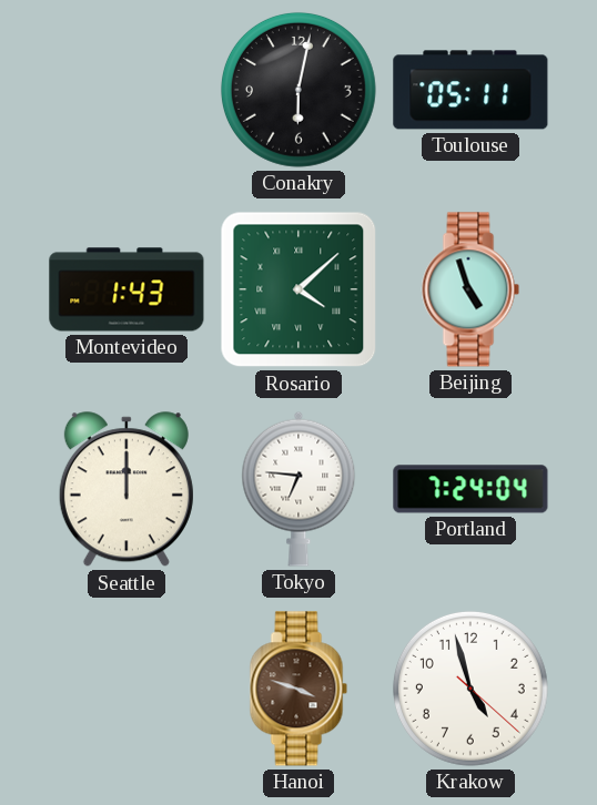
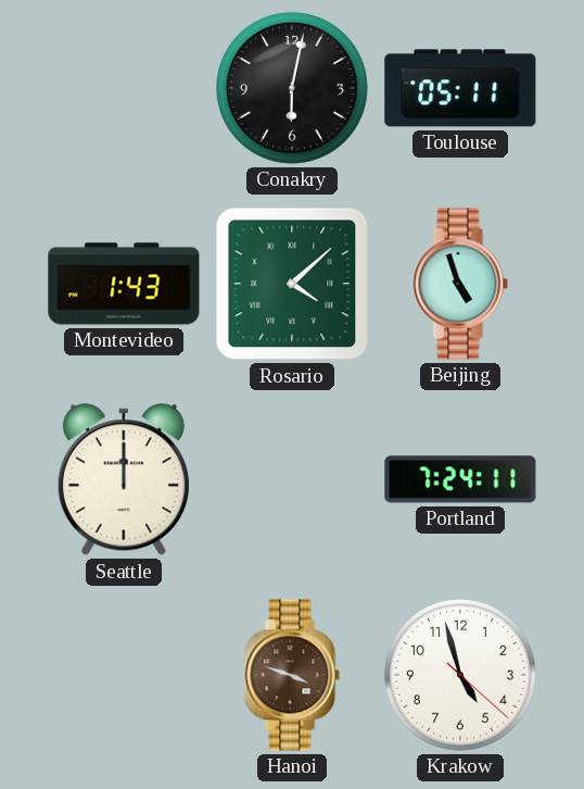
Tokyo: 6:46 -> none
Portland: 7:24:04 -> 7:24:11
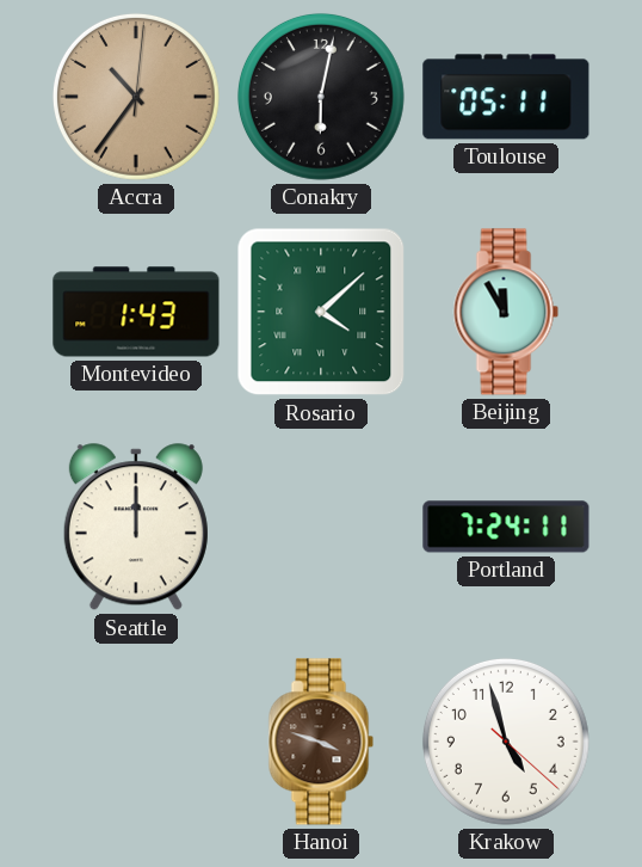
Accra: none -> 10:36
Beijing: 4:57 -> 11:55
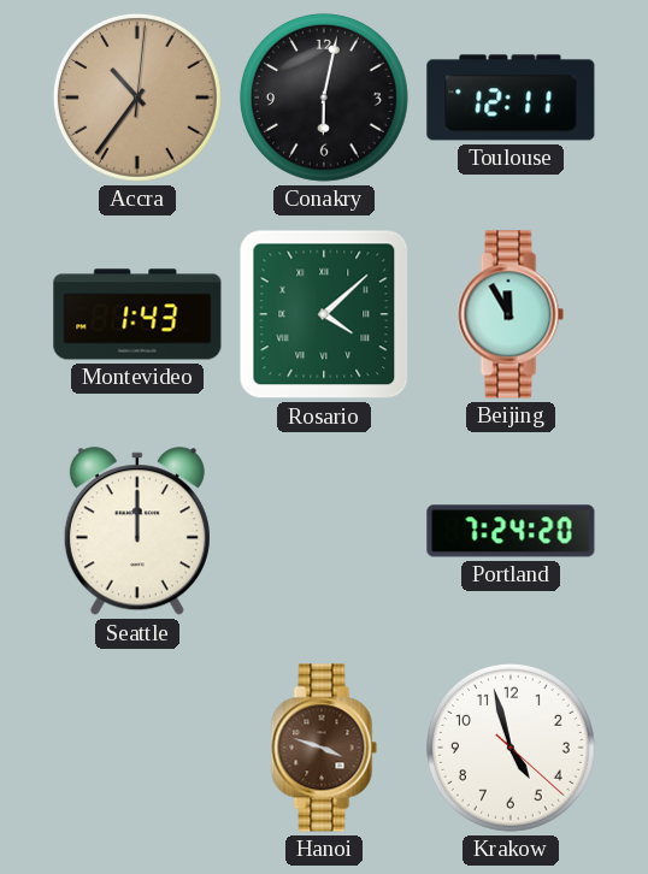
Toulouse: 05:11 -> 12:11
Portland: 7:24:11 -> 7:24:20
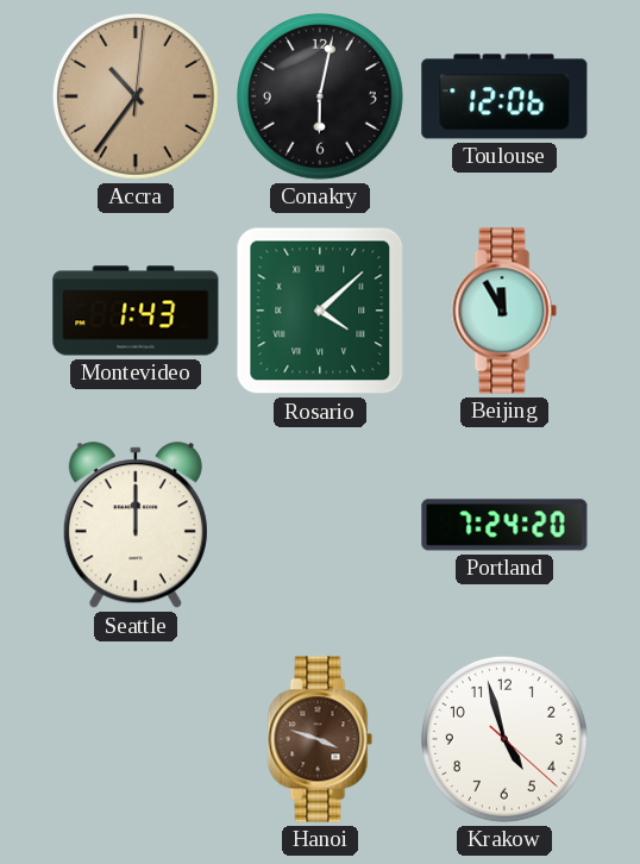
Toulouse: 12:11 -> 12:06
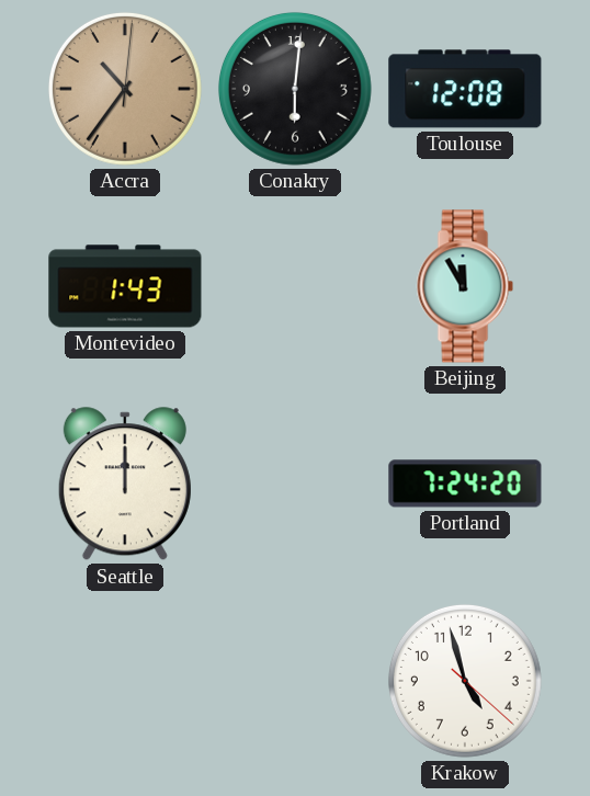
Conakry: 6:02 -> 6:01
Toulouse: 12:06 -> 12:08
Rosario: 4:08 -> none
Hanoi: 3:48 -> none
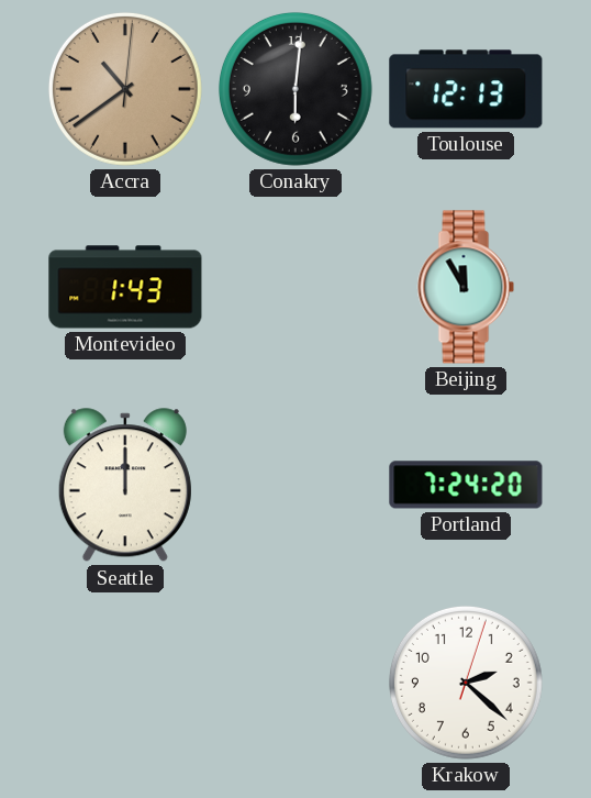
Accra: 10:36 -> 10:39
Toulouse: 12:08 -> 12:13
Krakow: 4:57 -> 2:22
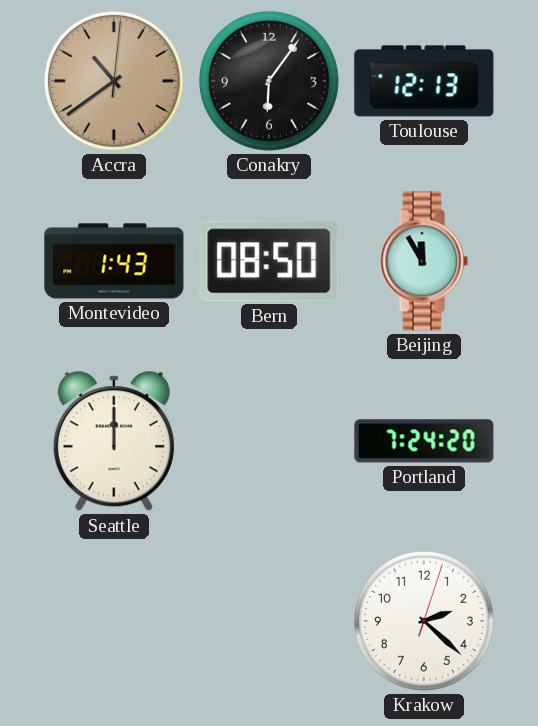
Conakry: 6:01 -> 6:06
Bern: none -> 08:50
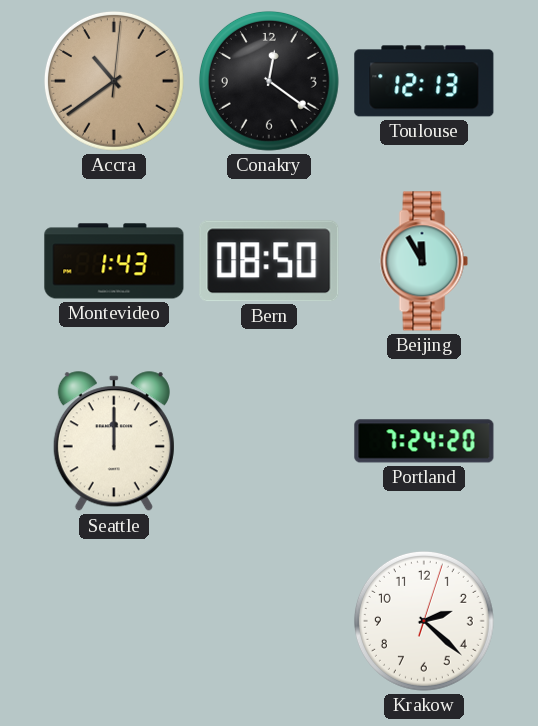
Conakry: 6:06 -> 12:21
